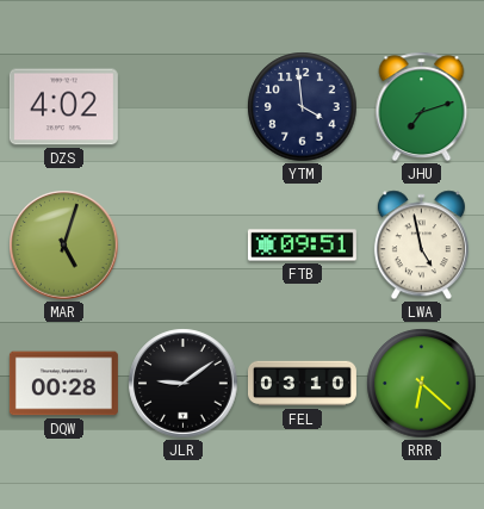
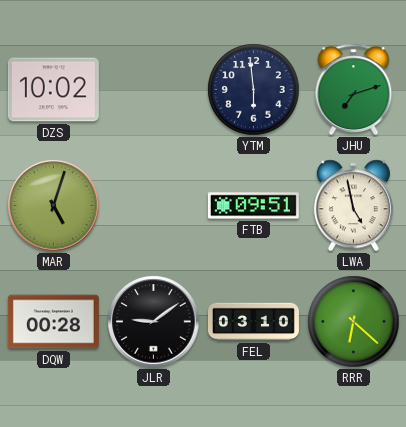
DZS: 4:02 -> 10:02
YTM: 3:59 -> 5:59
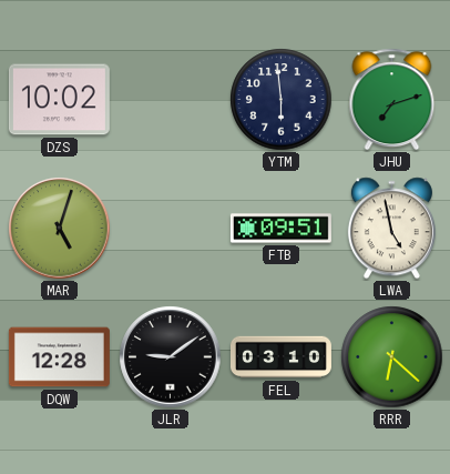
DQW: 00:28 -> 12:28
